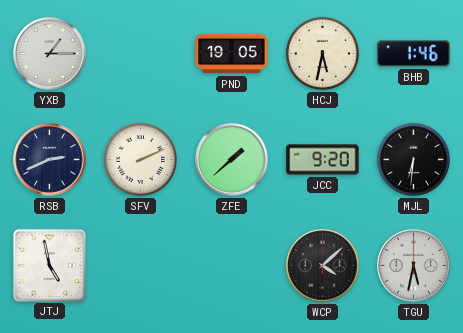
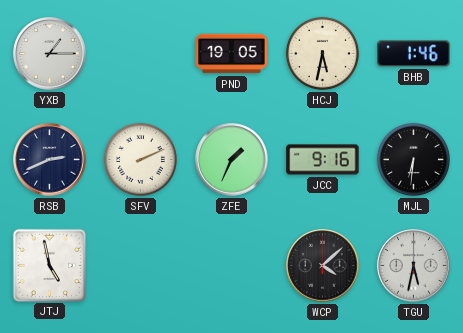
ZFE: 1:38 -> 1:34
JCC: 9:20 -> 9:16
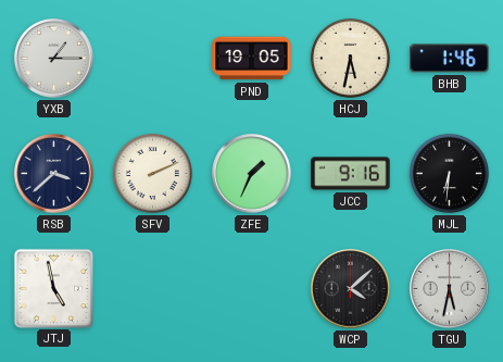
RSB: 2:41 -> 3:38
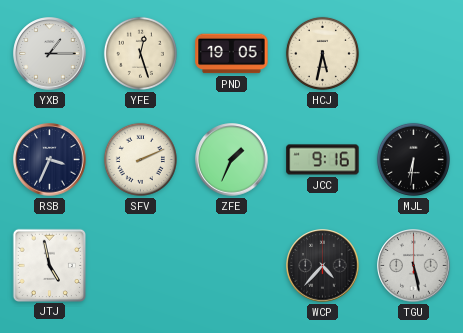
YFE: none -> 12:27
BHB: 1:46 -> none
RSB: 3:38 -> 3:34
WCP: 4:08 -> 4:37
TGU: 5:32 -> 5:28
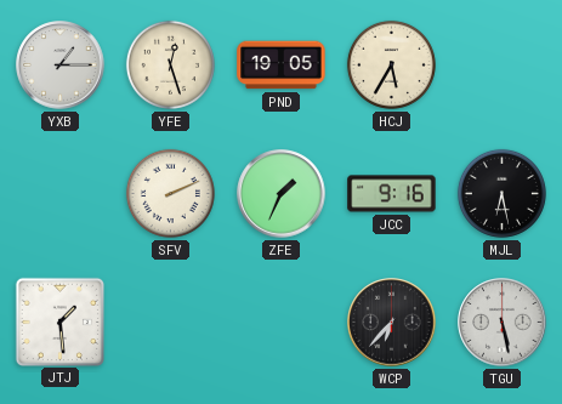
HCJ: 5:32 -> 5:35
RSB: 3:34 -> none
MJL: 6:31 -> 6:28
JTJ: 4:58 -> 1:29
WCP: 4:37 -> 6:37
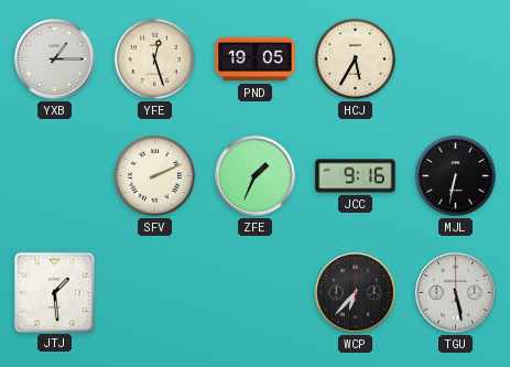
MJL: 6:28 -> 6:32
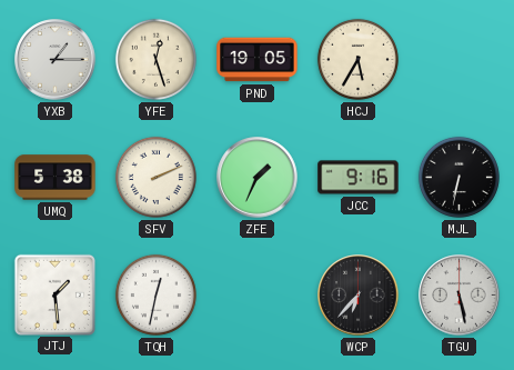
UMQ: none -> 5:38
TQH: none -> 12:32
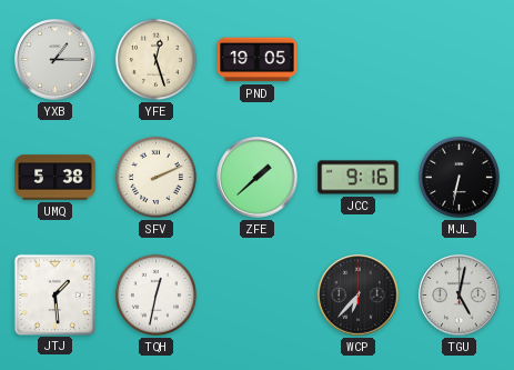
HCJ: 5:35 -> none
ZFE: 1:34 -> 1:38
TGU: 5:28 -> 5:02
